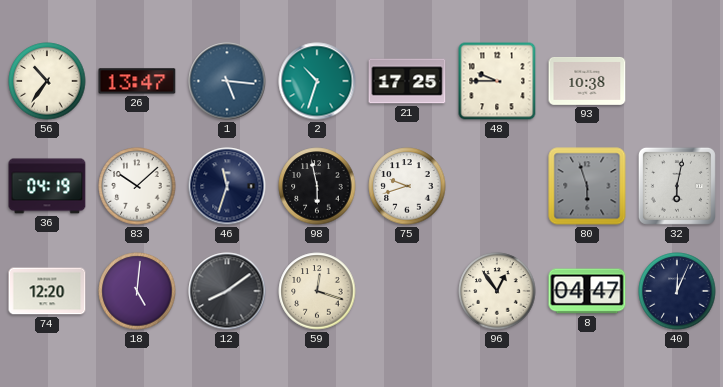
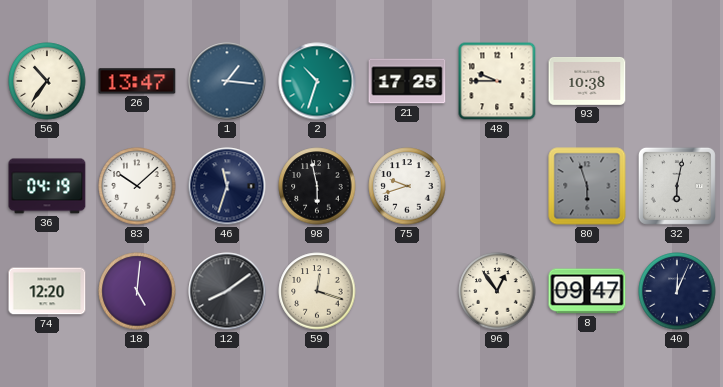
1: 5:16 -> 1:16
8: 04:47 -> 09:47
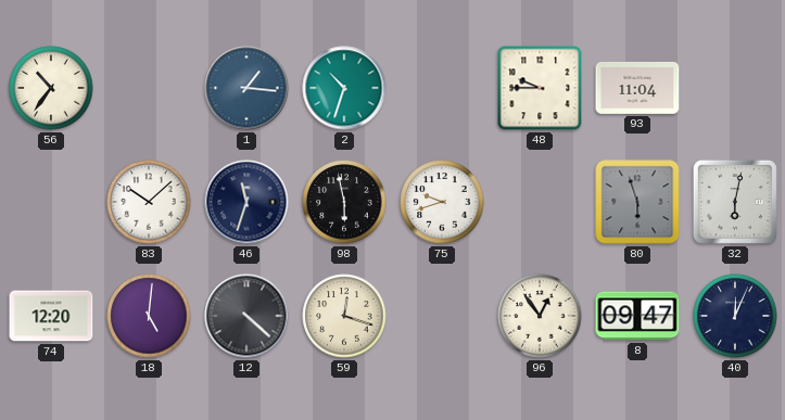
26: 13:47 -> none
21: 17:25 -> none
93: 10:38 -> 11:04
36: 04:19 -> none
12: 8:09 -> 4:22
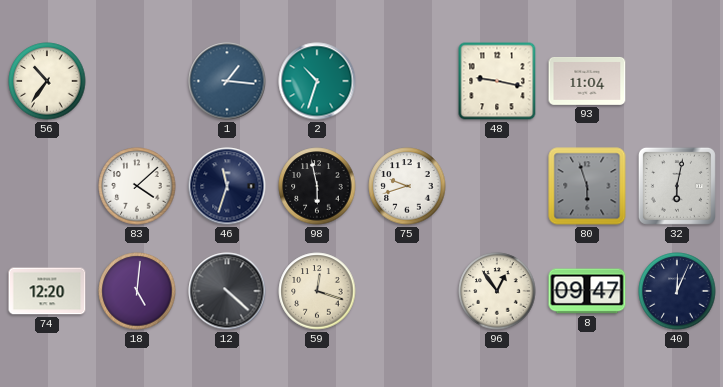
48: 9:45 -> 9:17
83: 10:08 -> 4:08
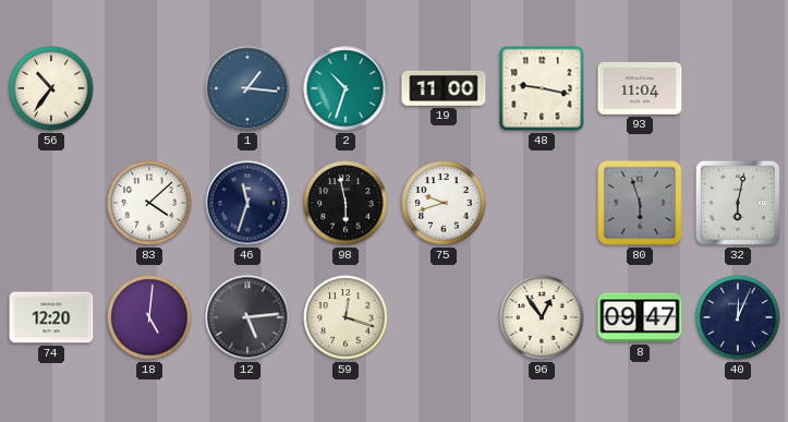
19: none -> 11:00
12: 4:22 -> 5:14
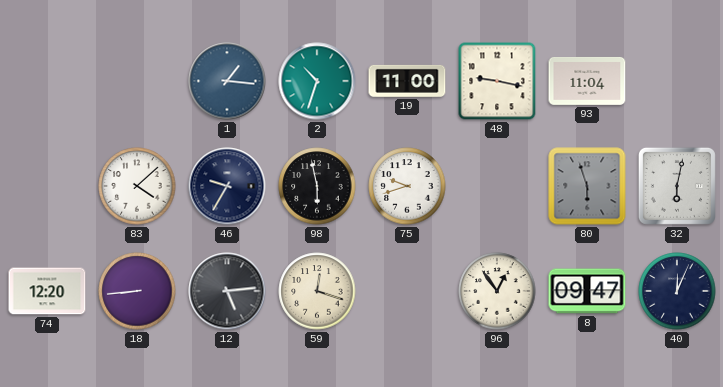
56: 10:36 -> none
46: 11:33 -> 9:35
18: 5:01 -> 8:44
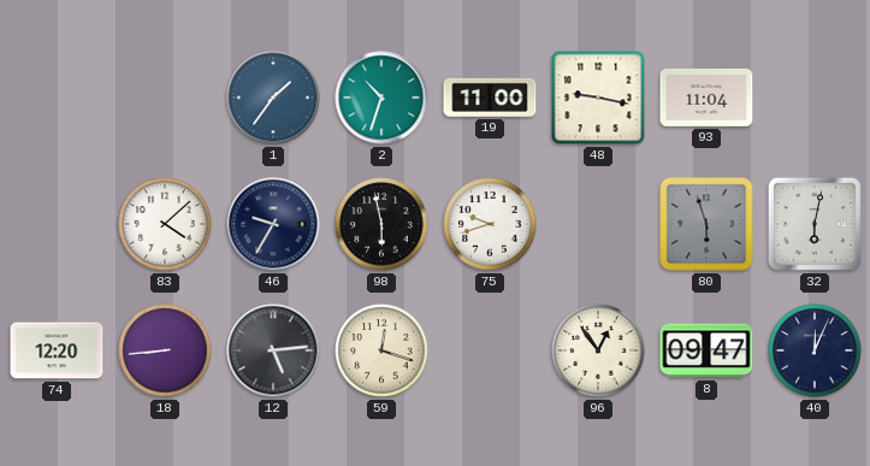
1: 1:16 -> 1:36
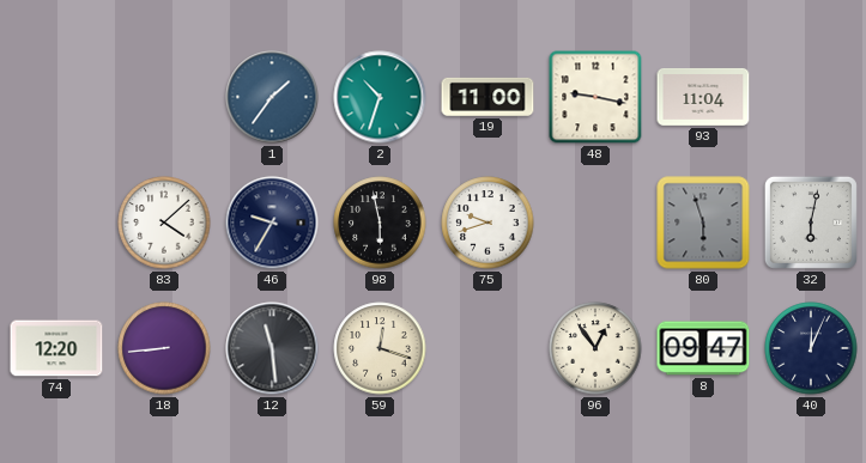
12: 5:14 -> 11:29
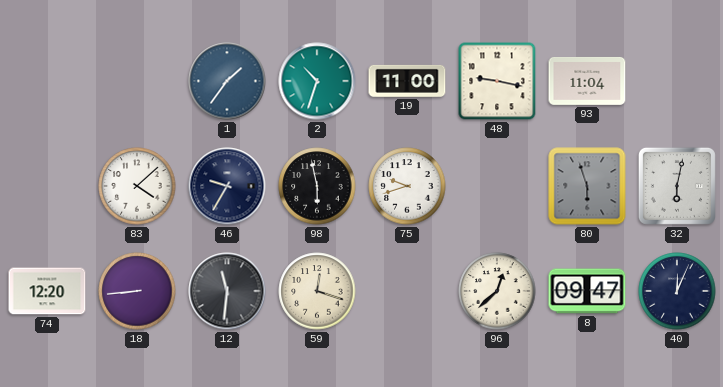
12: 11:29 -> 11:31
96: 12:54 -> 12:38
